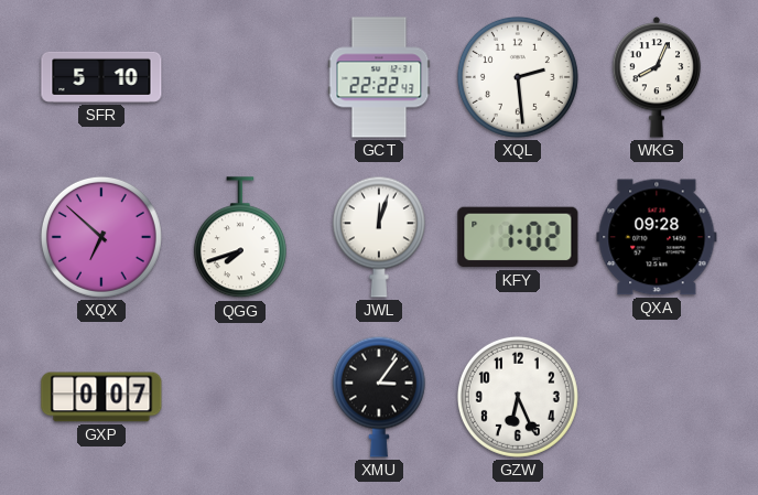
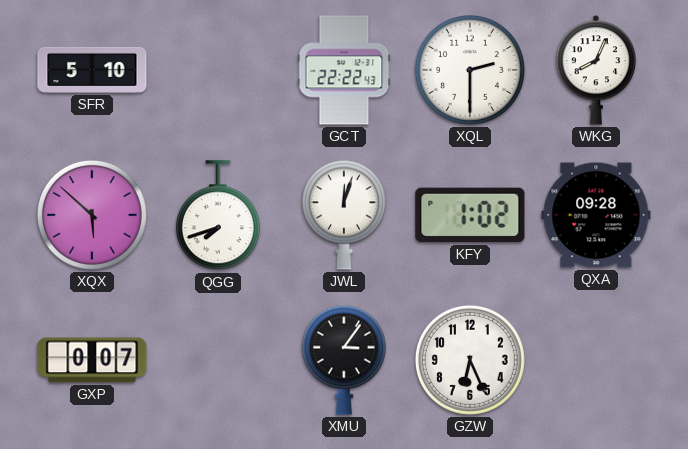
XQL: 2:29 -> 2:30
XQX: 6:52 -> 5:52
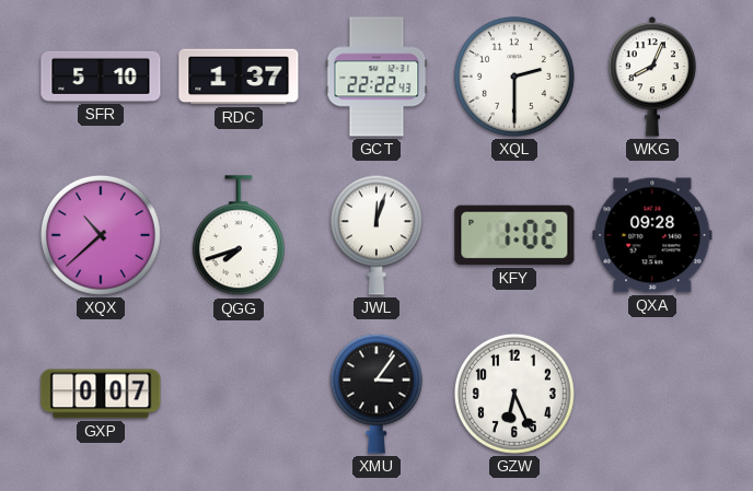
RDC: none -> 1:37
XQX: 5:52 -> 10:38
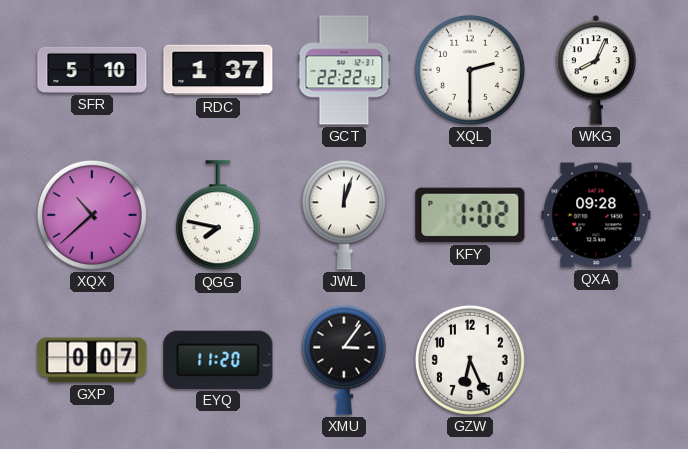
QGG: 7:42 -> 7:47
EYQ: none -> 11:20
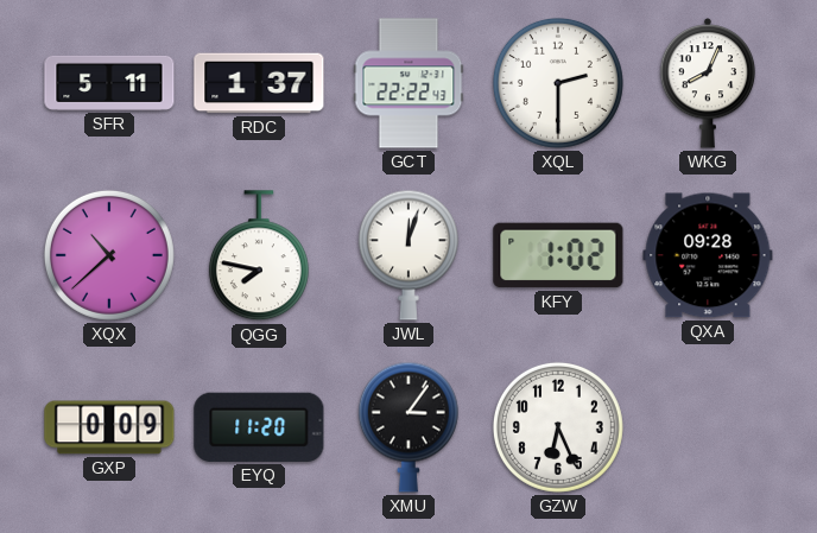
SFR: 5:10 -> 5:11
GXP: 0:07 -> 0:09
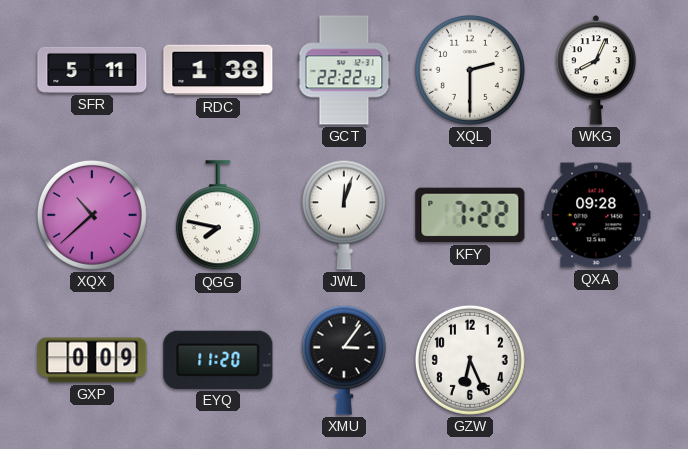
RDC: 1:37 -> 1:38
KFY: 1:02 -> 7:22
